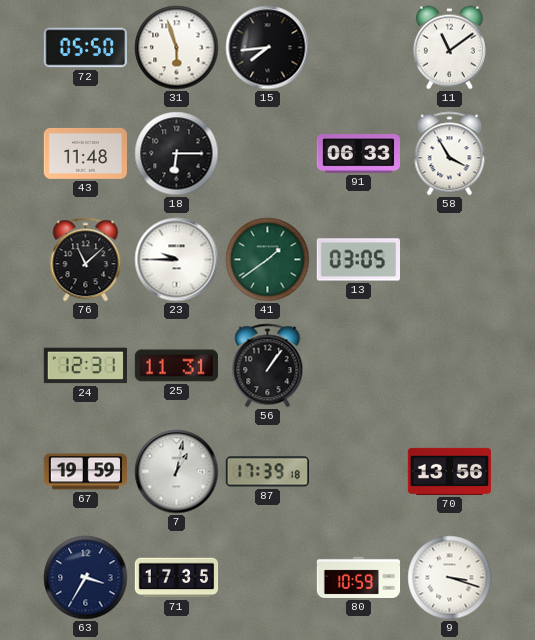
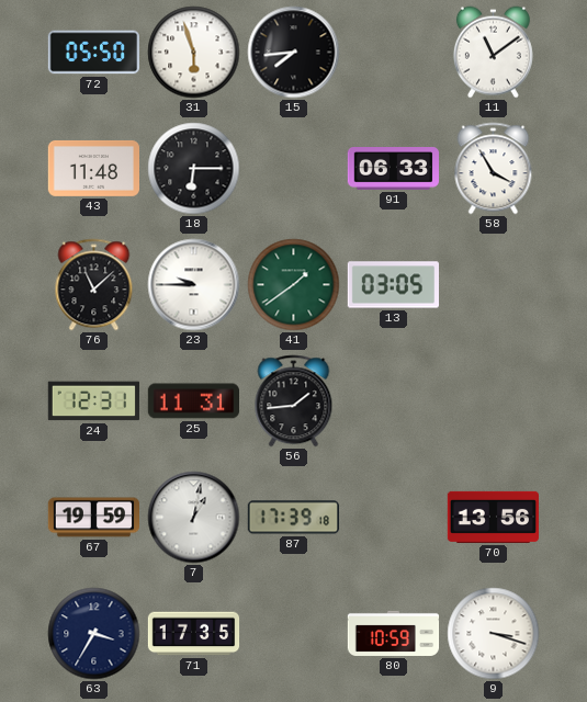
56: 1:06 -> 1:44
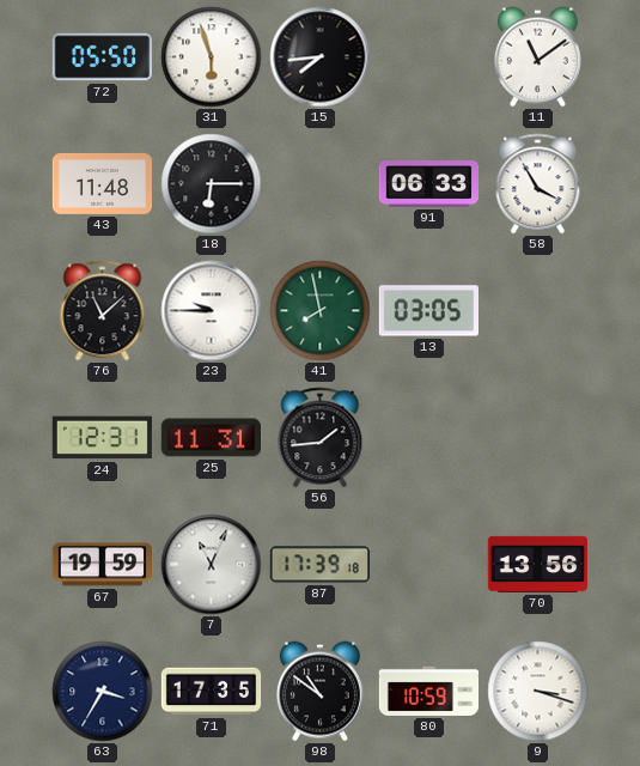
41: 1:39 -> 7:58
7: 1:02 -> 11:04
98: none -> 10:51
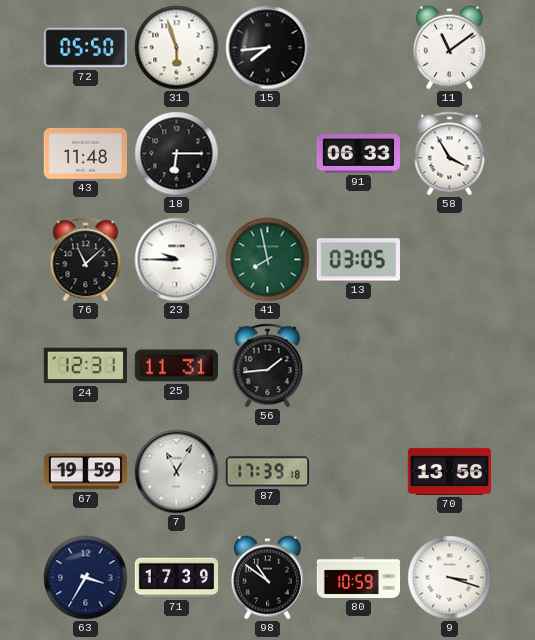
7: 11:04 -> 11:05
71: 17:35 -> 17:39
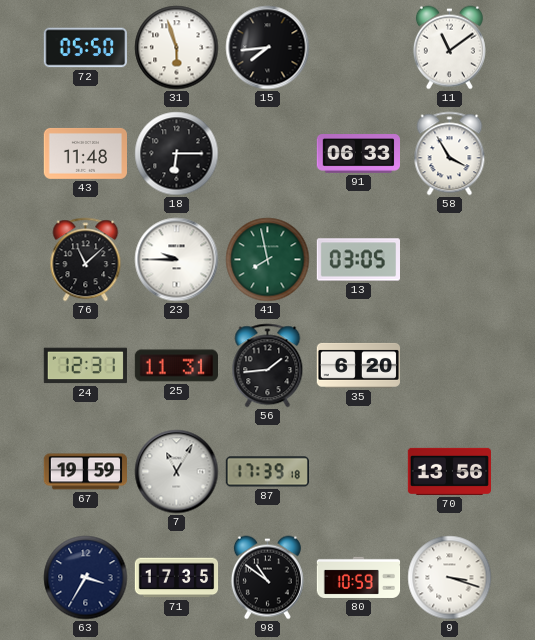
35: none -> 6:20
71: 17:39 -> 17:35
